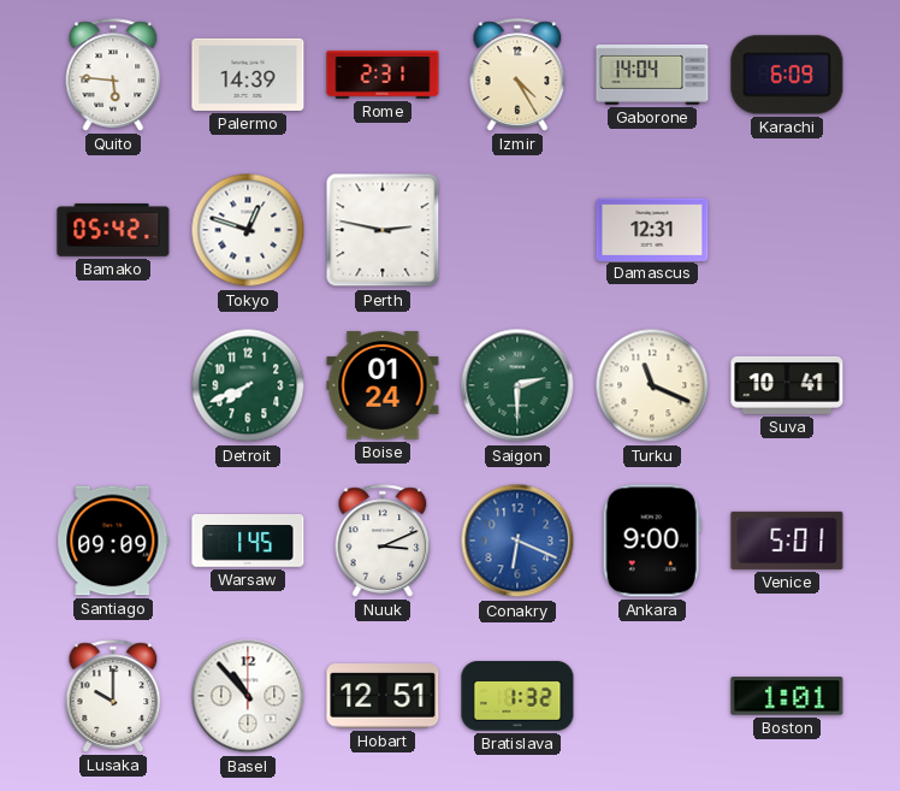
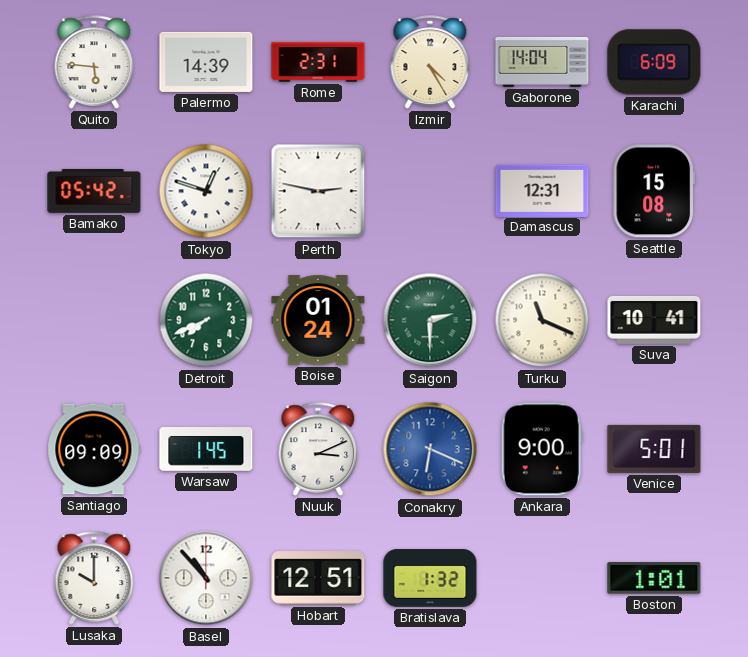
Seattle: none -> 15:08
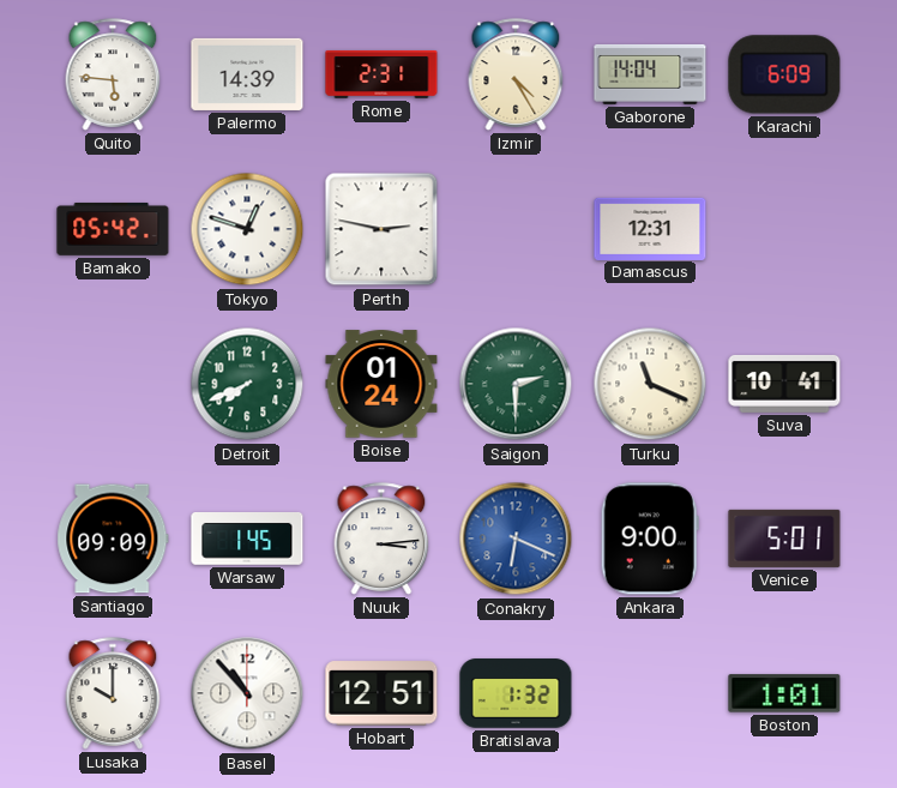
Seattle: 15:08 -> none
Nuuk: 3:11 -> 3:14
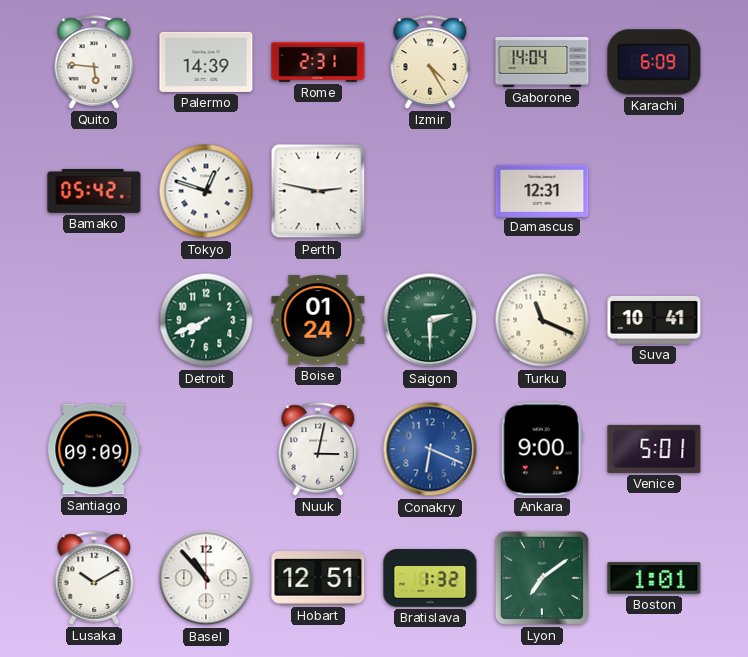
Warsaw: 1:45 -> none
Nuuk: 3:14 -> 3:02
Lusaka: 10:00 -> 10:10
Lyon: none -> 7:09
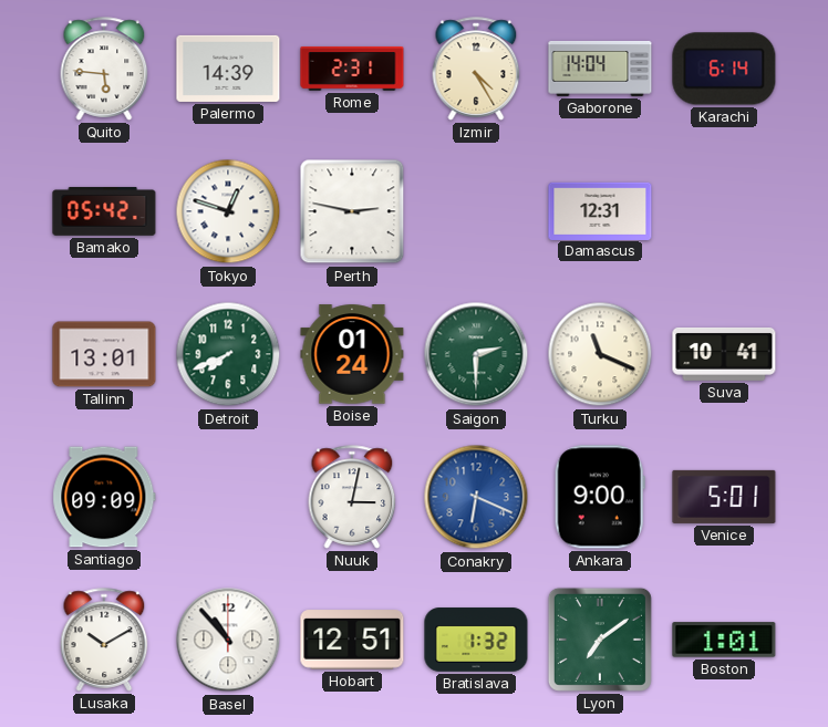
Karachi: 6:09 -> 6:14
Tallinn: none -> 13:01
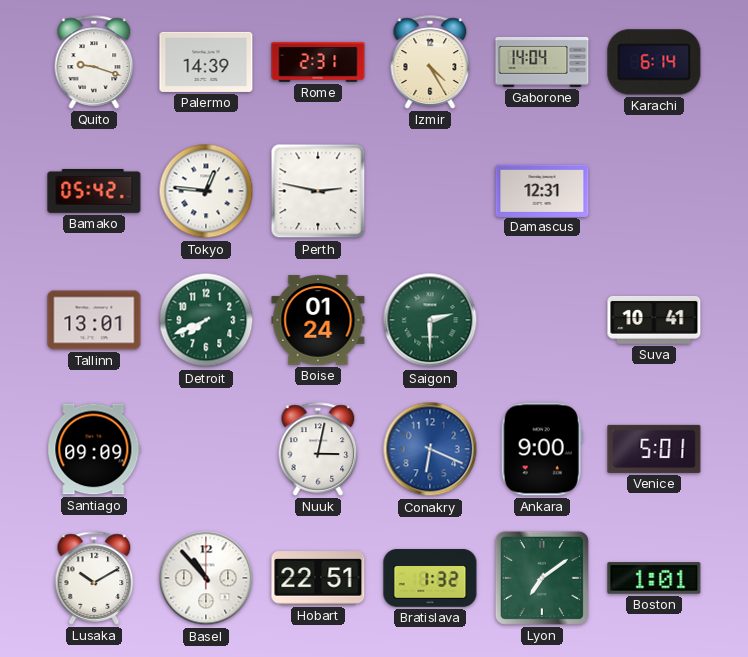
Quito: 5:46 -> 9:18
Tokyo: 12:48 -> 12:46
Turku: 11:19 -> none
Hobart: 12:51 -> 22:51
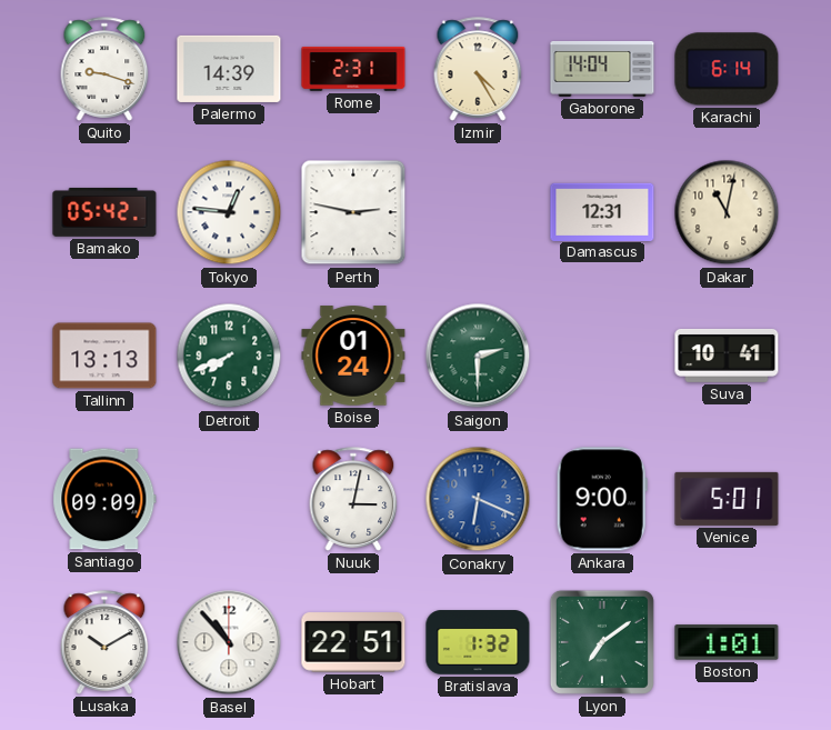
Dakar: none -> 11:02
Tallinn: 13:01 -> 13:13
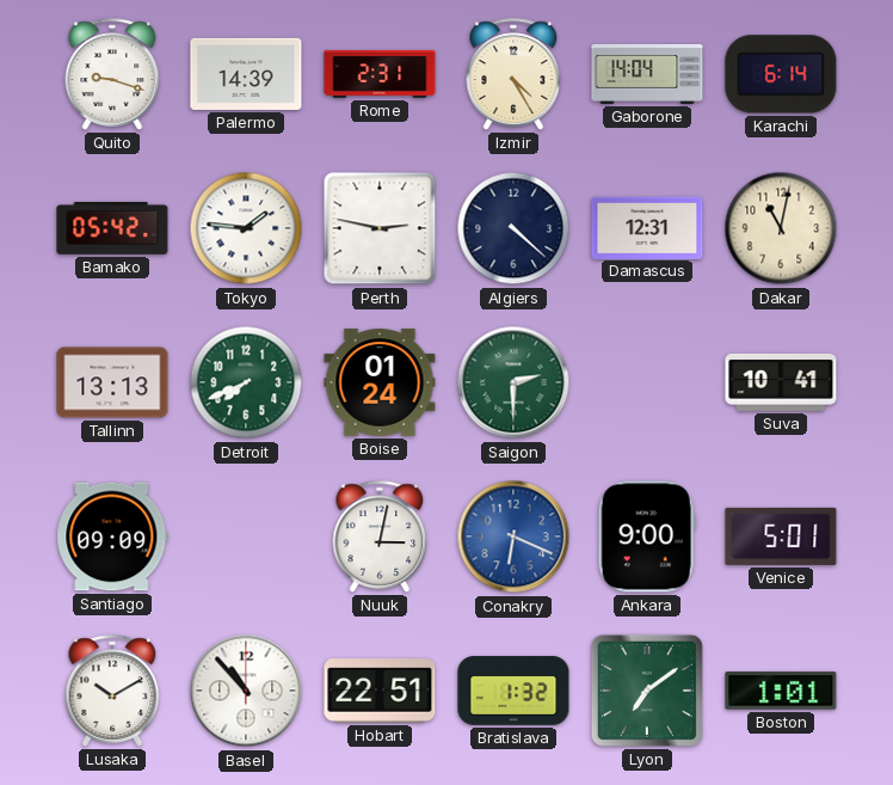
Tokyo: 12:46 -> 1:46
Algiers: none -> 4:22
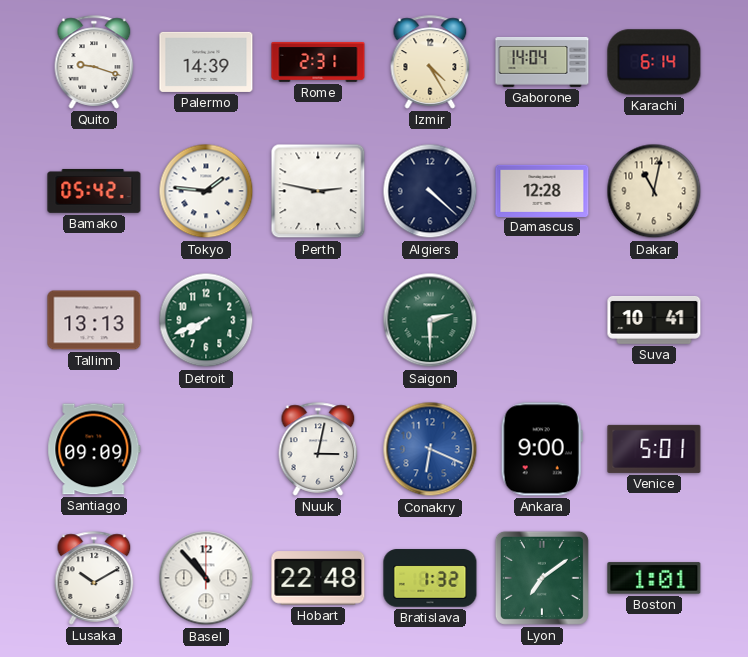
Damascus: 12:31 -> 12:28
Boise: 01:24 -> none
Hobart: 22:51 -> 22:48
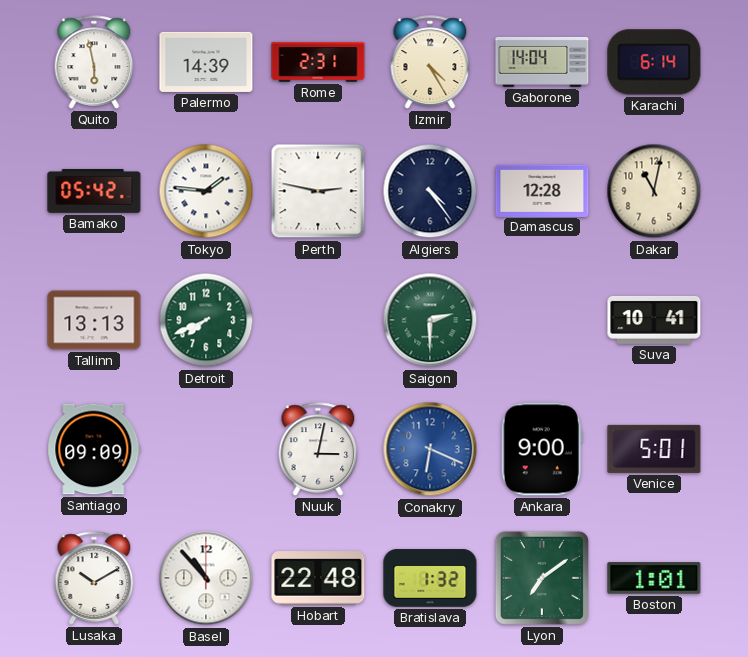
Quito: 9:18 -> 5:58
Algiers: 4:22 -> 4:24
